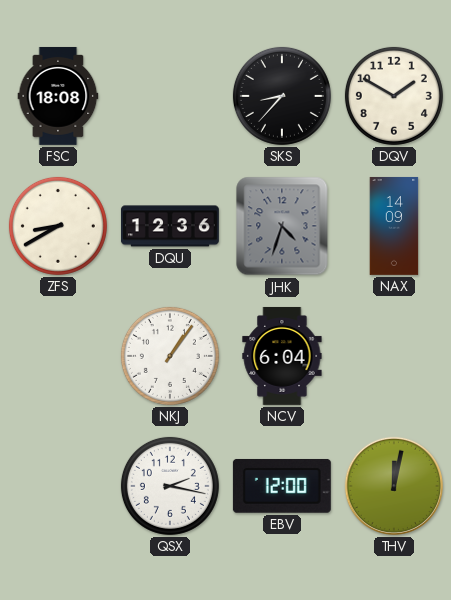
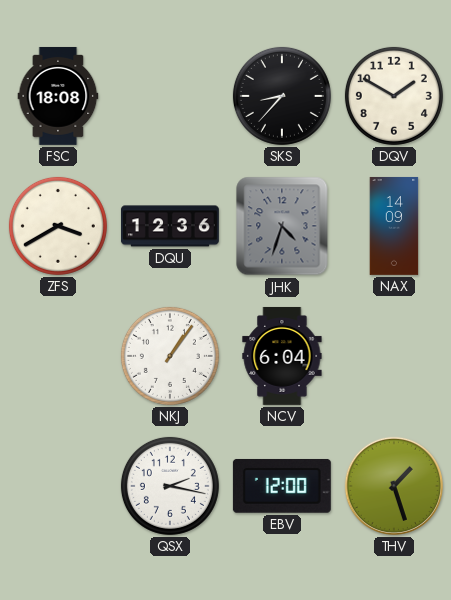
ZFS: 8:40 -> 3:40
THV: 12:02 -> 1:27
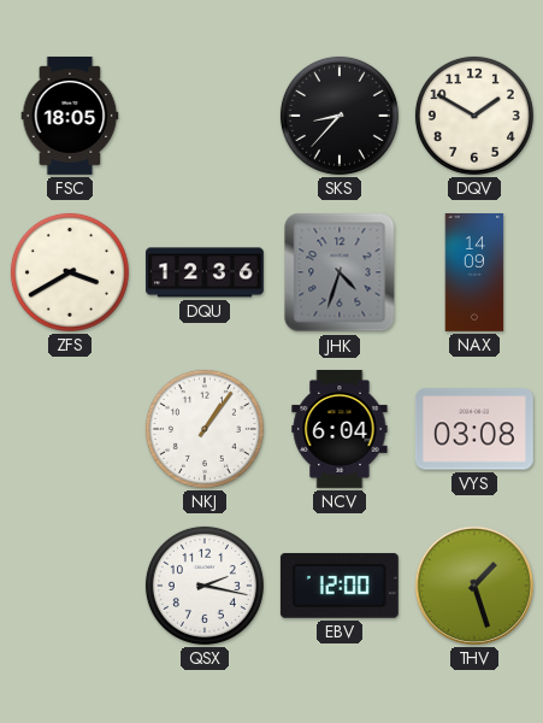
FSC: 18:08 -> 18:05
VYS: none -> 03:08
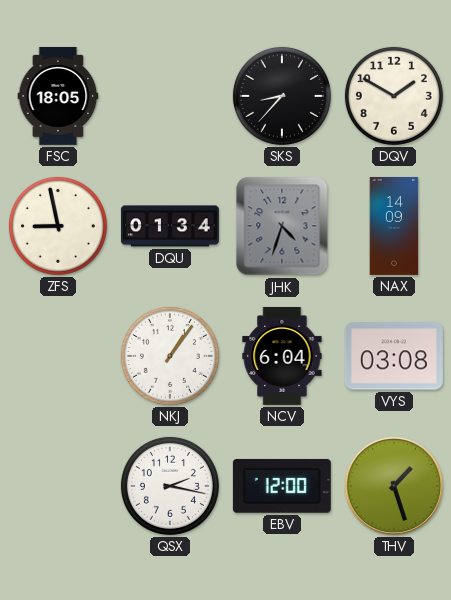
ZFS: 3:40 -> 8:58
DQU: 12:36 -> 01:34
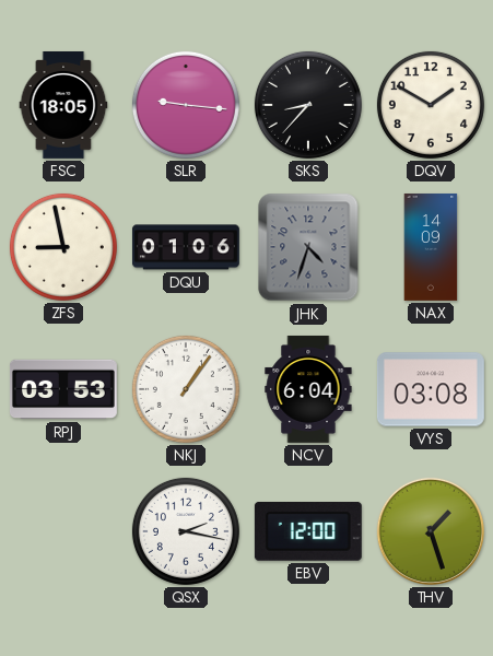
SLR: none -> 9:16
DQU: 01:34 -> 01:06
RPJ: none -> 03:53
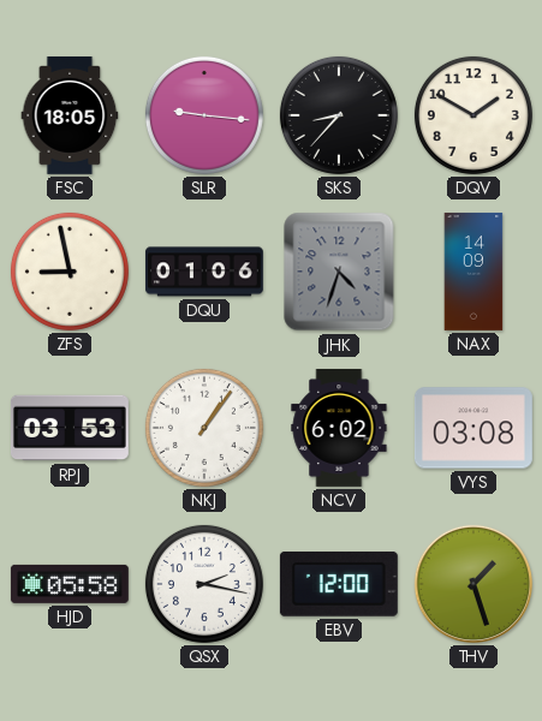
NCV: 6:04 -> 6:02
HJD: none -> 05:58
